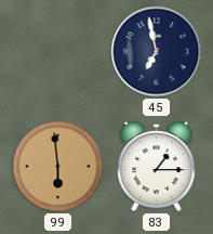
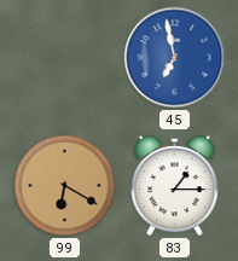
45 dial: navy -> blue
99: 5:59 -> 6:20
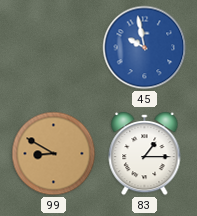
45: 6:58 -> 9:58
99: 6:20 -> 8:50
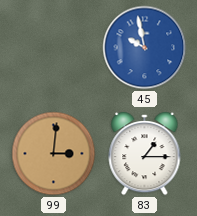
99: 8:50 -> 3:01
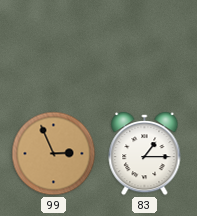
45: 9:58 -> none
99: 3:01 -> 2:56
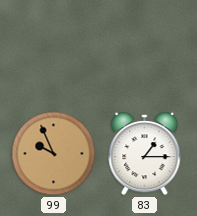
99: 2:56 -> 9:56
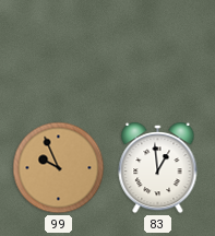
83: 1:15 -> 12:59
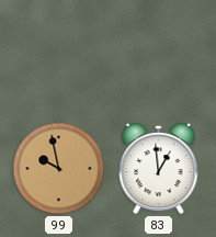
99: 9:56 -> 9:58
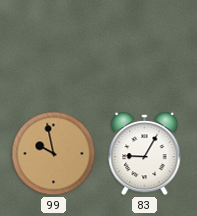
83: 12:59 -> 9:05
